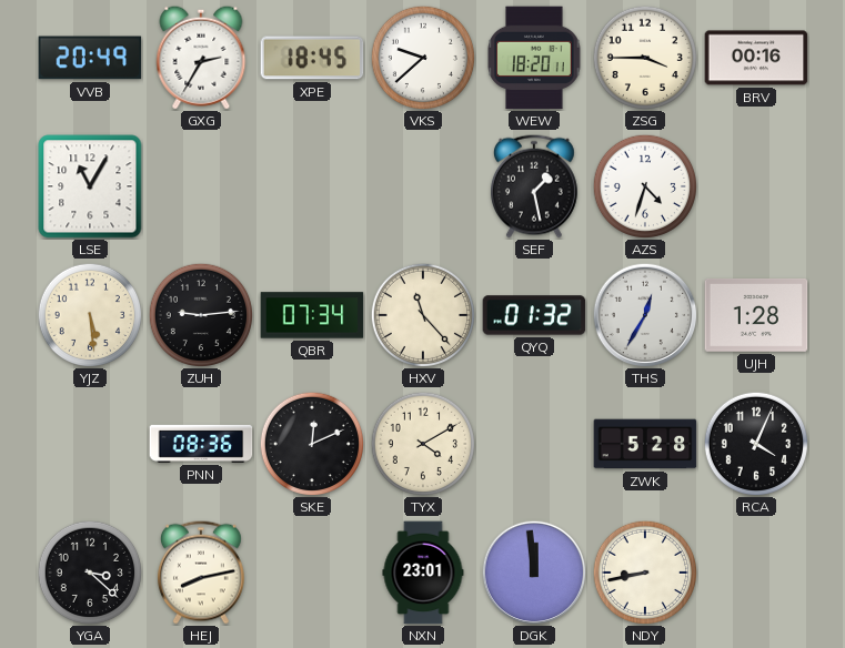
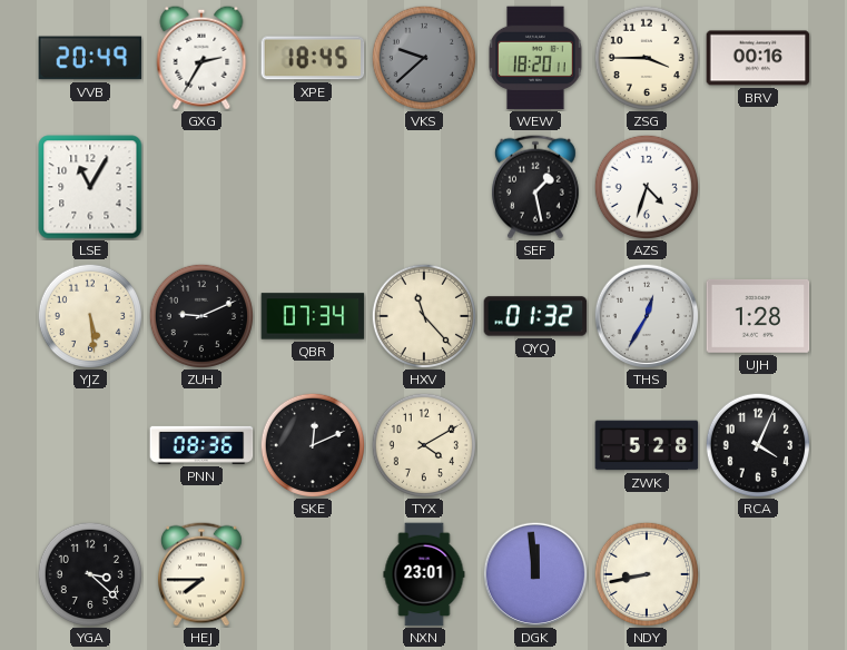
VKS dial: white -> grey
ZUH: 9:14 -> 9:11
HEJ: 8:13 -> 7:45
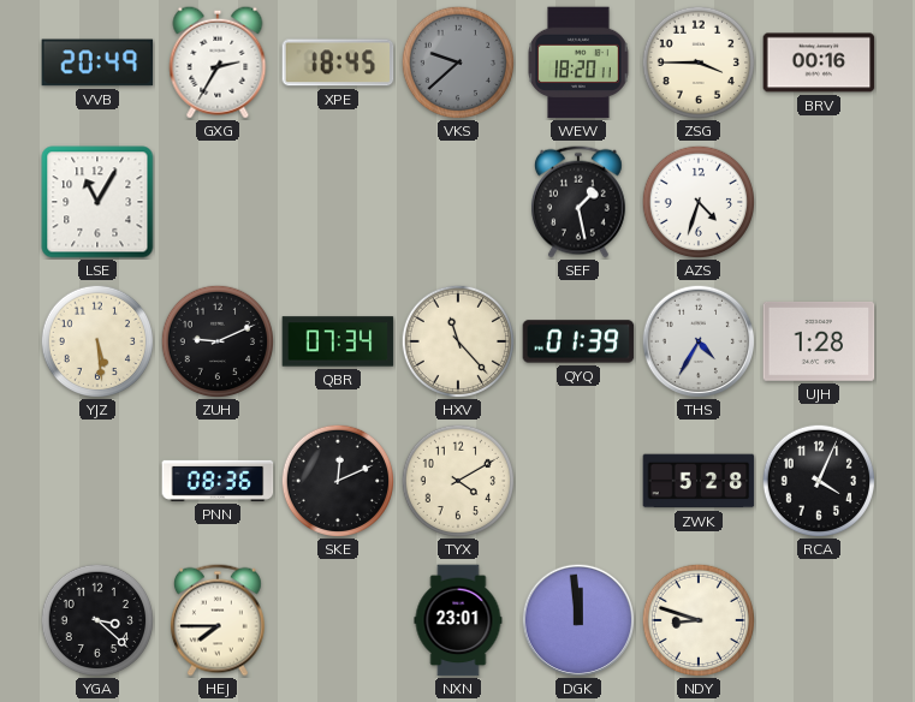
QYQ: 01:32 -> 01:39
THS: 12:35 -> 4:35
NDY: 8:43 -> 8:48
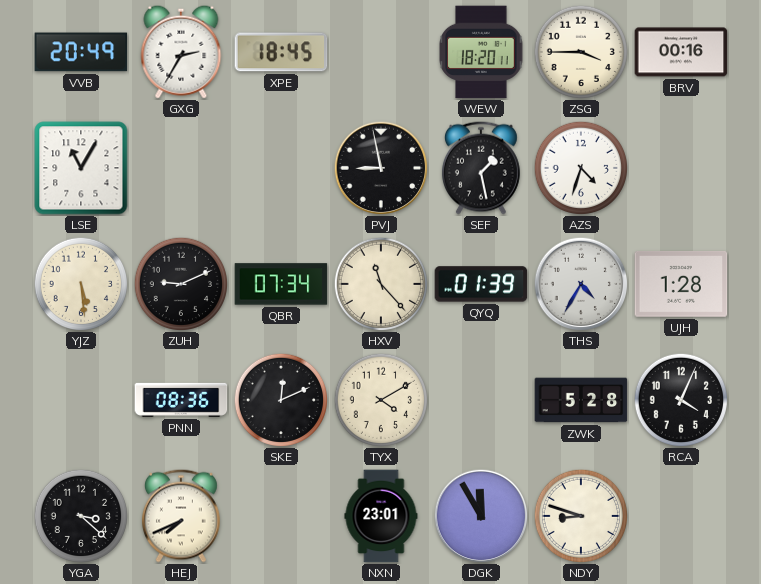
VKS: 9:38 -> none
PVJ: none -> 8:58
HEJ: 7:45 -> 7:41
DGK: 11:59 -> 11:55
